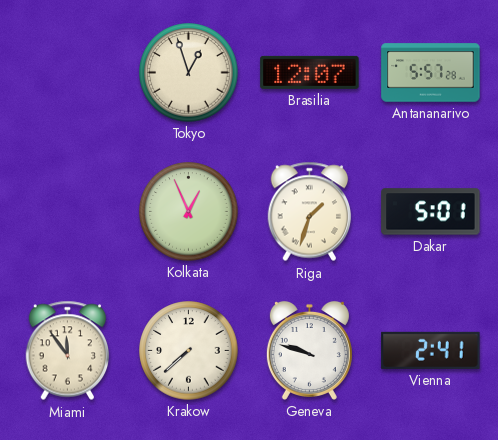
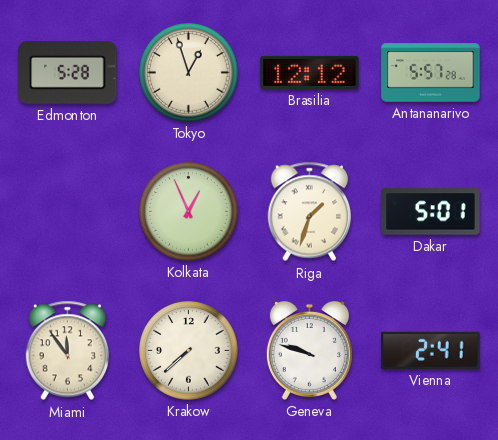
Edmonton: none -> 5:28
Brasilia: 12:07 -> 12:12
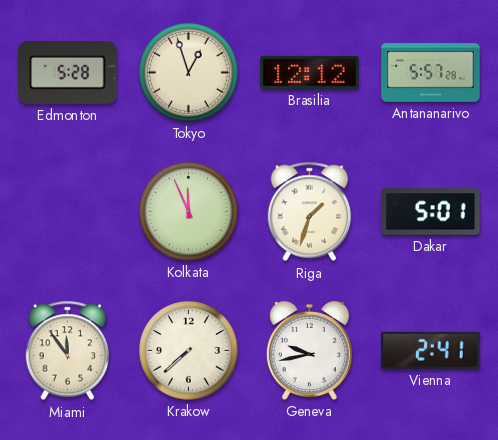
Kolkata: 12:56 -> 11:56
Geneva: 9:48 -> 9:43
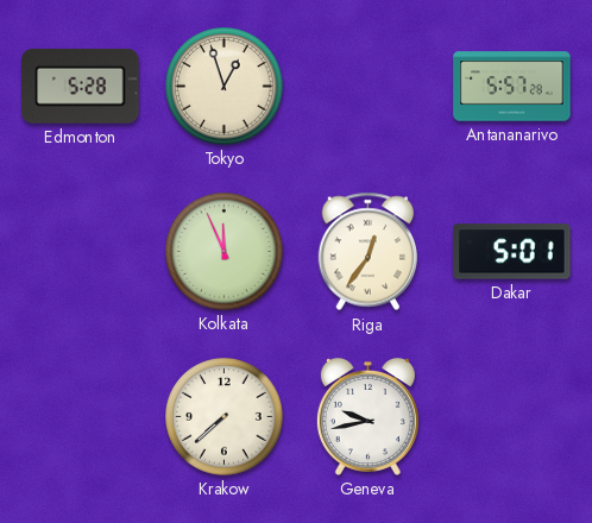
Brasilia: 12:12 -> none
Riga: 1:33 -> 12:36
Miami: 11:54 -> none
Vienna: 2:41 -> none
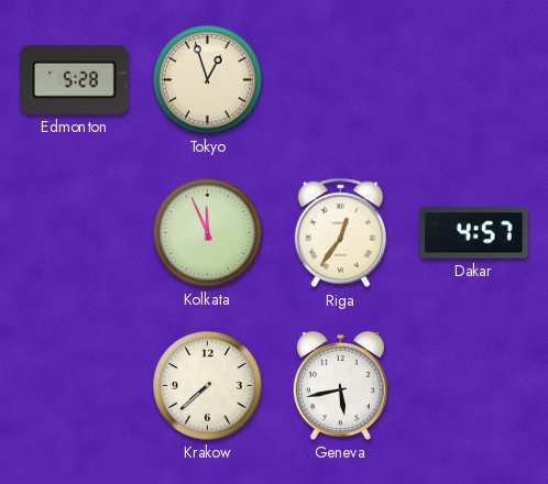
Antananarivo: 5:57 -> none
Dakar: 5:01 -> 4:57
Geneva: 9:43 -> 5:43
